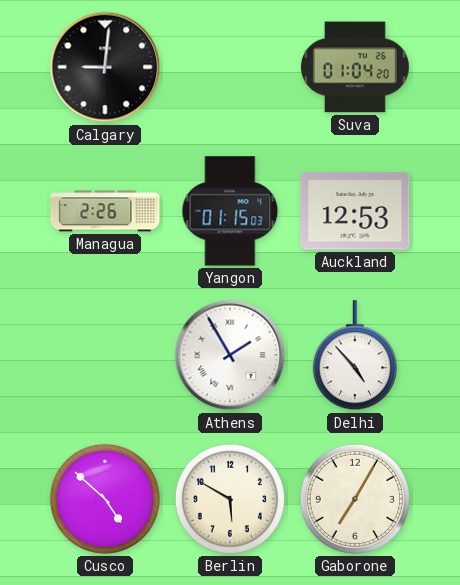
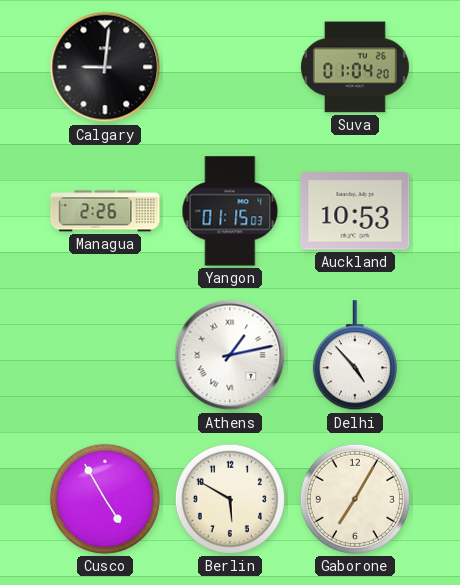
Auckland: 12:53 -> 10:53
Athens: 1:55 -> 1:13
Cusco: 4:52 -> 4:55
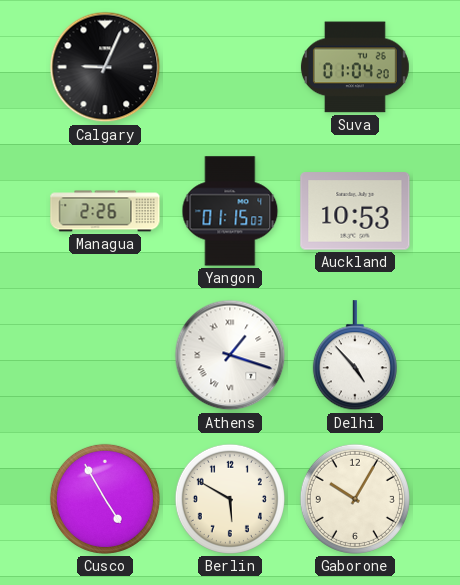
Calgary: 9:01 -> 9:04
Athens: 1:13 -> 1:18
Gaborone: 7:05 -> 10:05
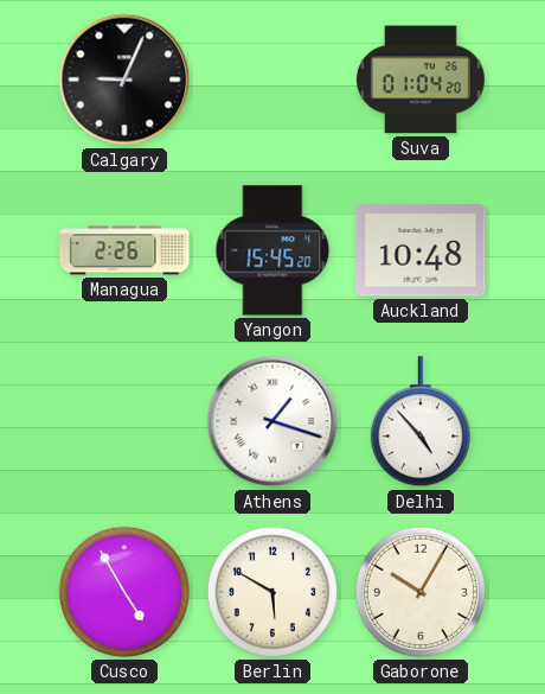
Yangon: 01:15 -> 15:45
Auckland: 10:53 -> 10:48
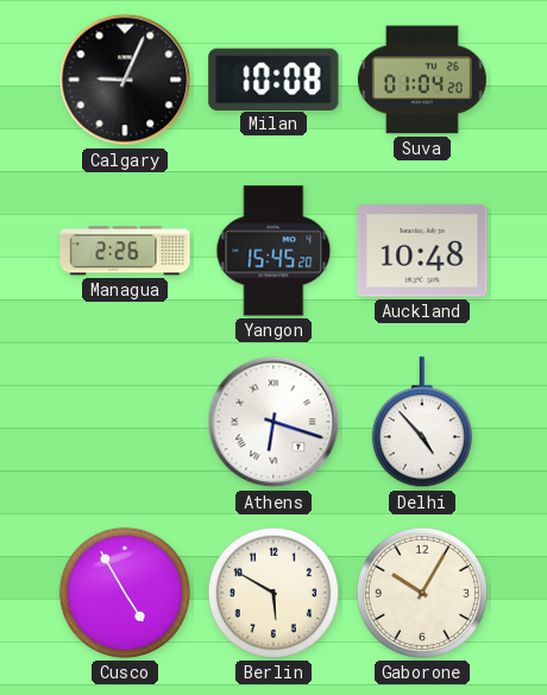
Milan: none -> 10:08
Athens: 1:18 -> 6:18
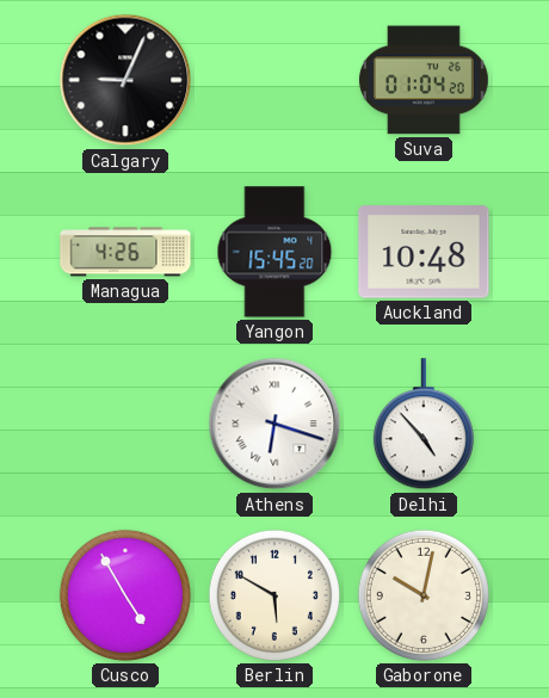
Milan: 10:08 -> none
Managua: 2:26 -> 4:26
Gaborone: 10:05 -> 10:02
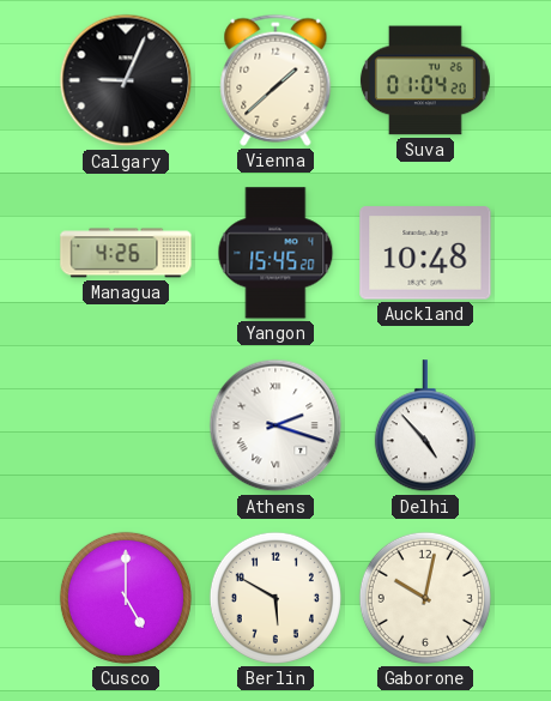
Vienna: none -> 1:38
Athens: 6:18 -> 2:18
Cusco: 4:55 -> 5:00
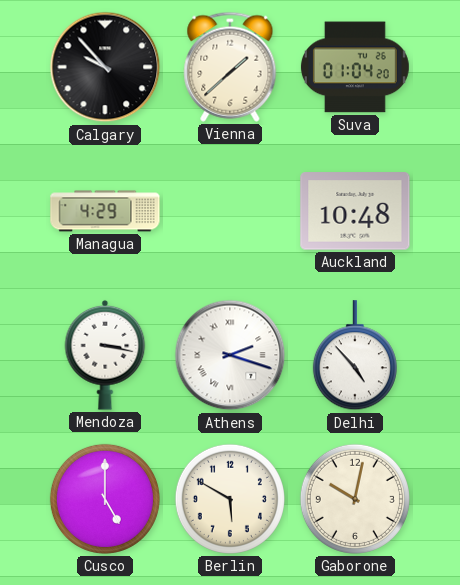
Calgary: 9:04 -> 9:53
Managua: 4:26 -> 4:29
Yangon: 15:45 -> none
Mendoza: none -> 3:17
